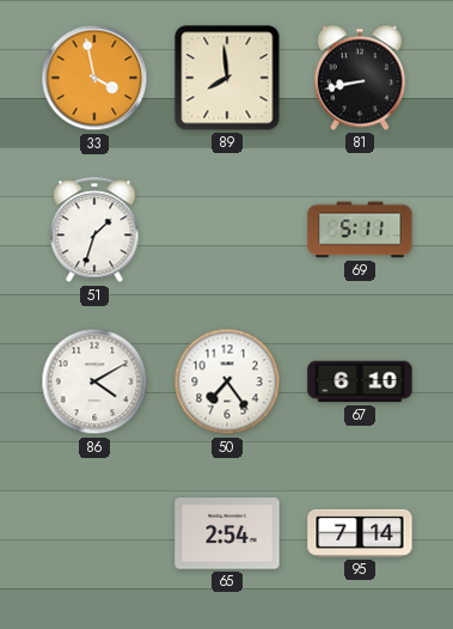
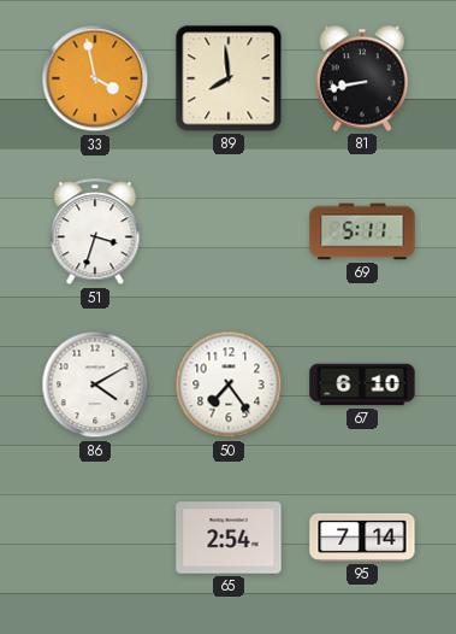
51: 1:33 -> 3:33
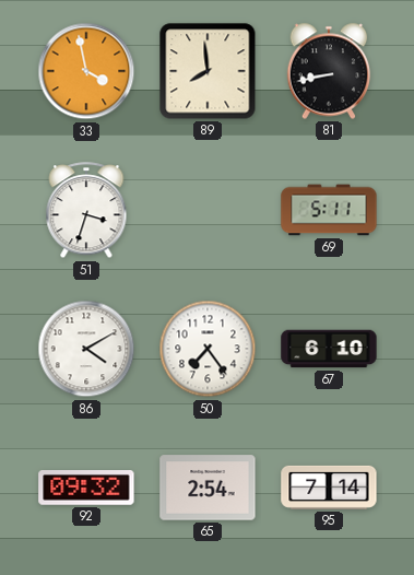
92: none -> 09:32
